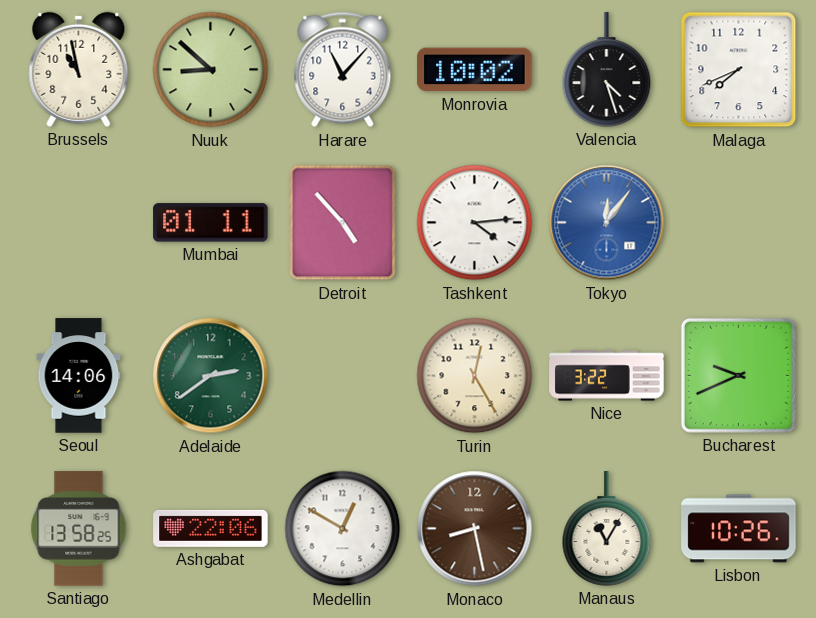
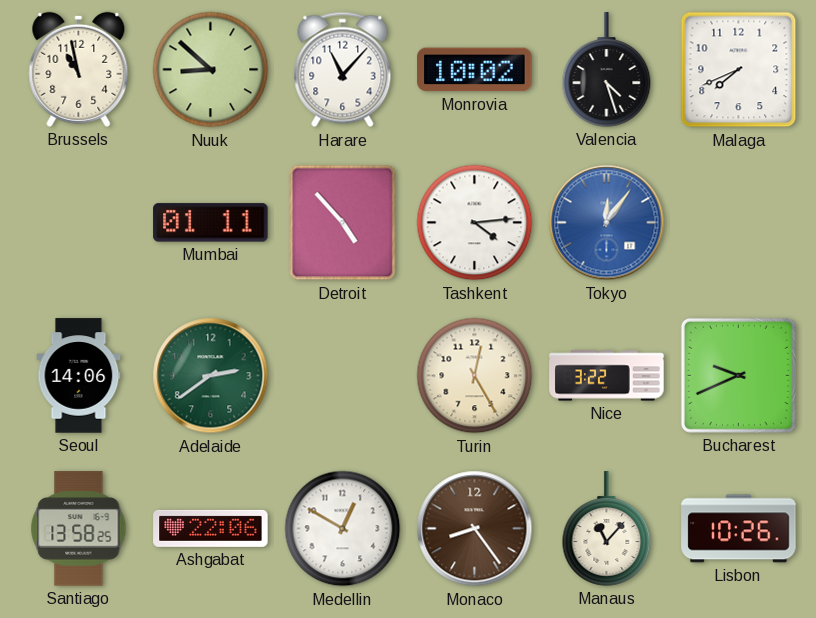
Monaco: 8:28 -> 8:24
Manaus: 11:05 -> 11:07
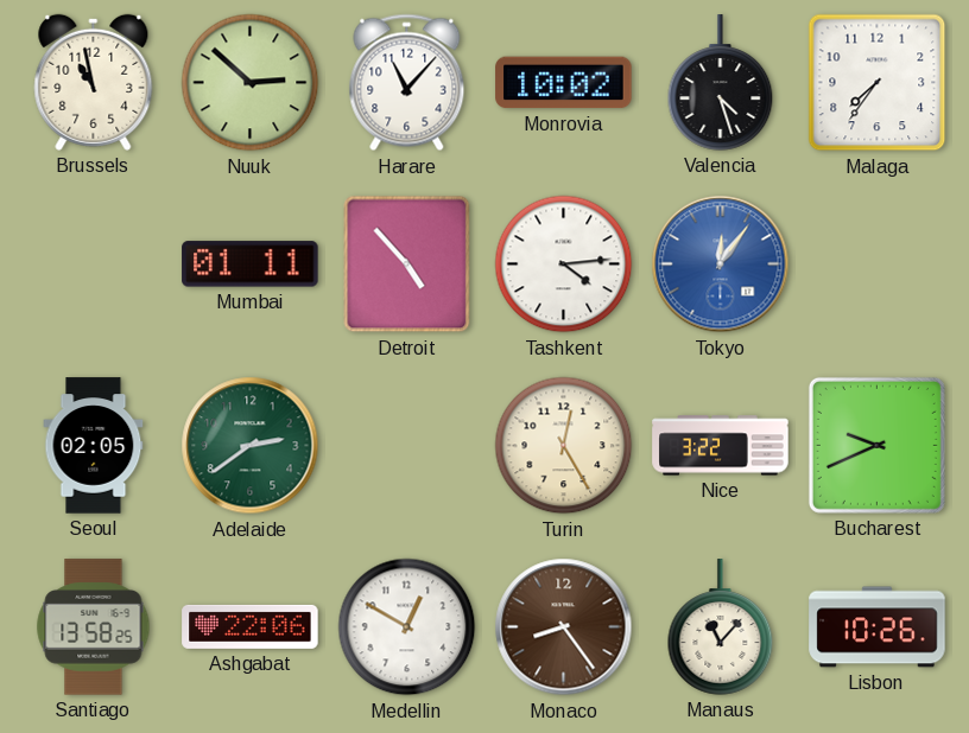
Nuuk: 8:52 -> 2:52
Malaga: 7:41 -> 7:36
Seoul: 14:06 -> 02:05
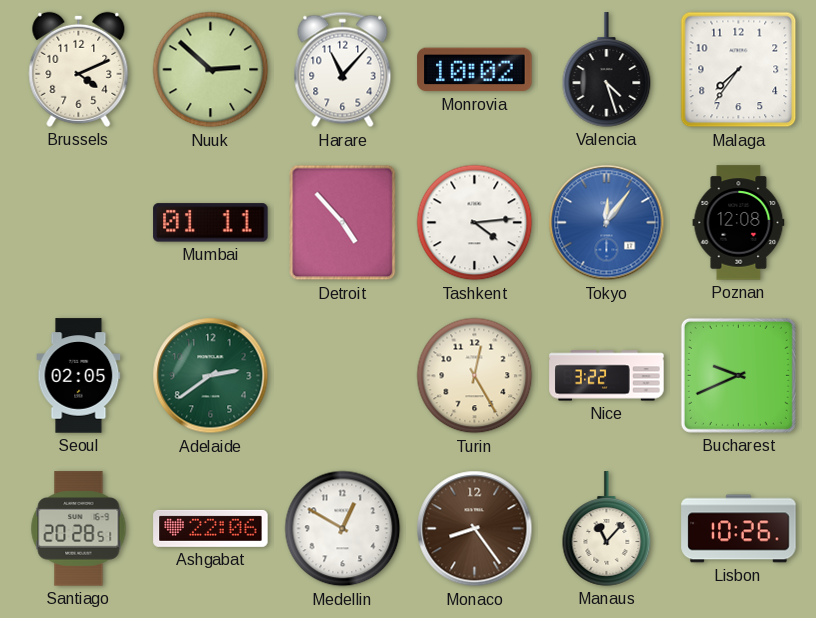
Brussels: 10:58 -> 4:11
Poznan: none -> 12:08
Santiago: 13:58 -> 20:28
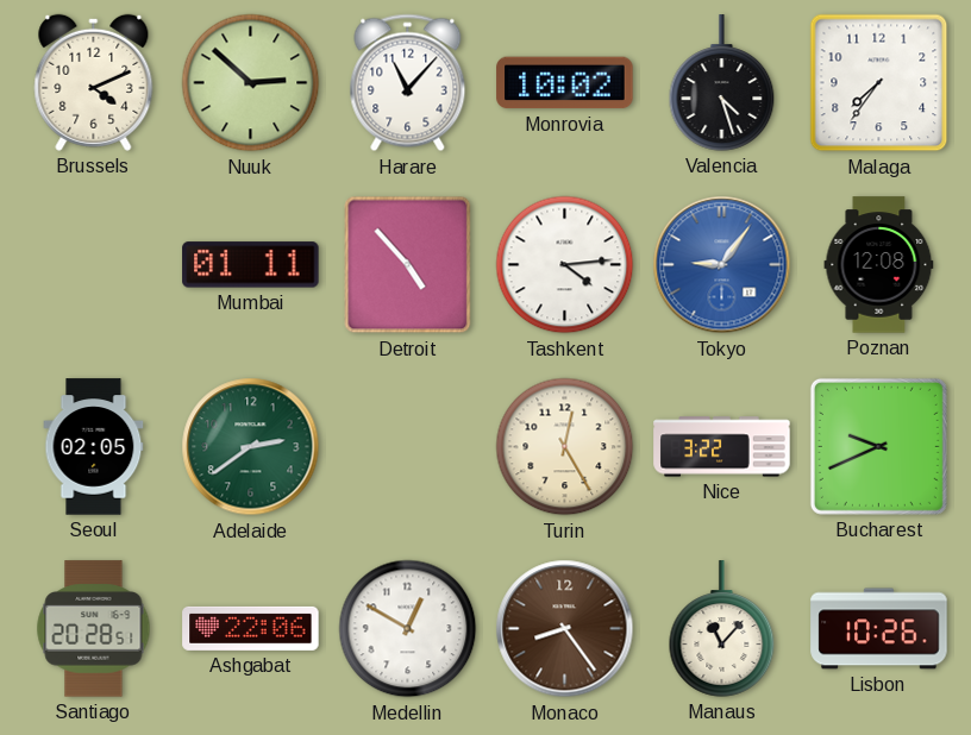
Tokyo: 12:06 -> 9:06
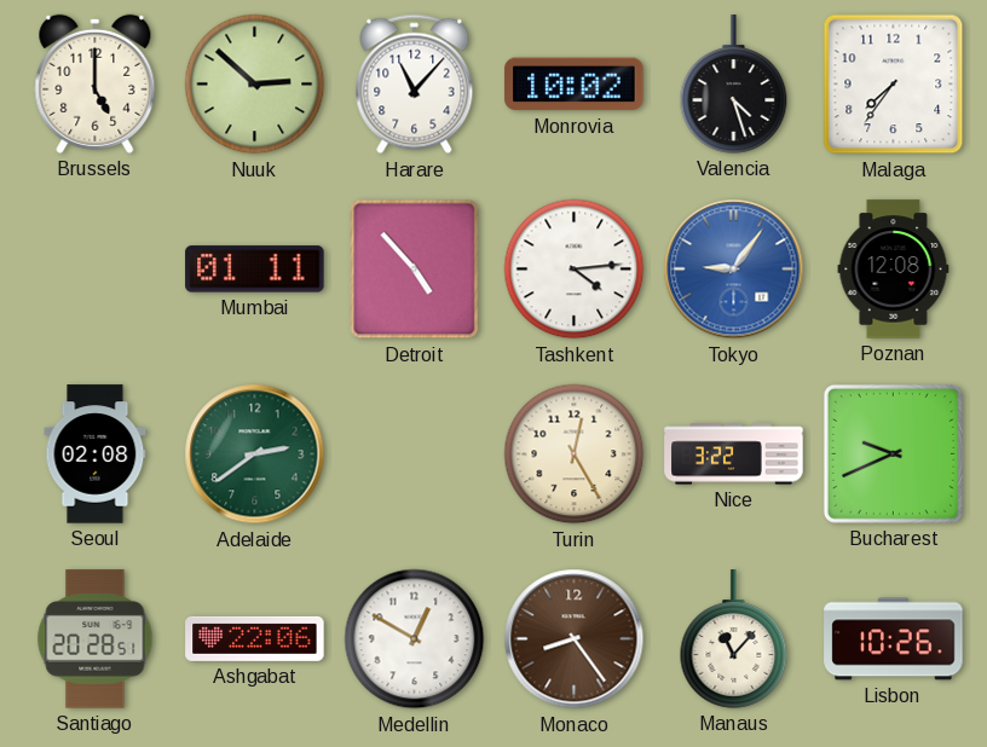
Brussels: 4:11 -> 5:00
Seoul: 02:05 -> 02:08
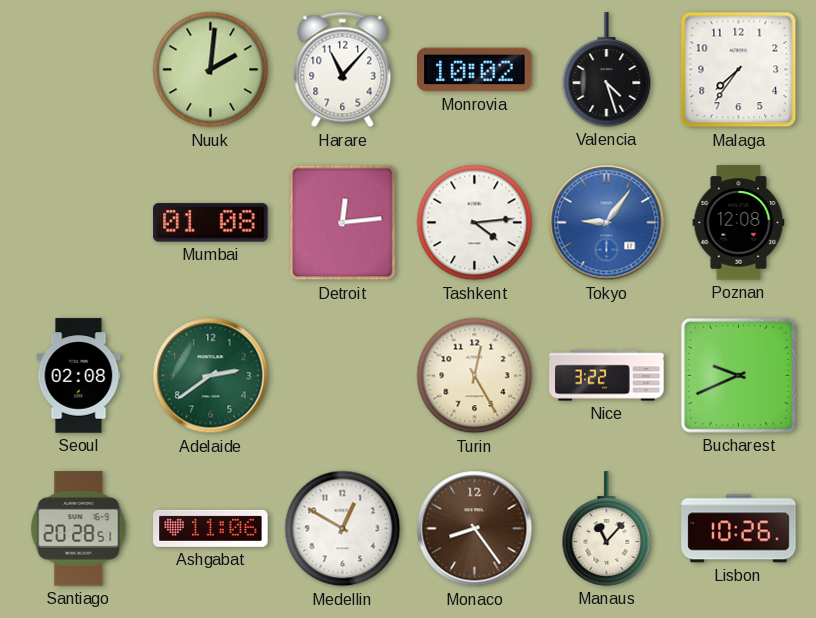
Brussels: 5:00 -> none
Nuuk: 2:52 -> 2:01
Mumbai: 01:11 -> 01:08
Detroit: 4:53 -> 12:14
Ashgabat: 22:06 -> 11:06
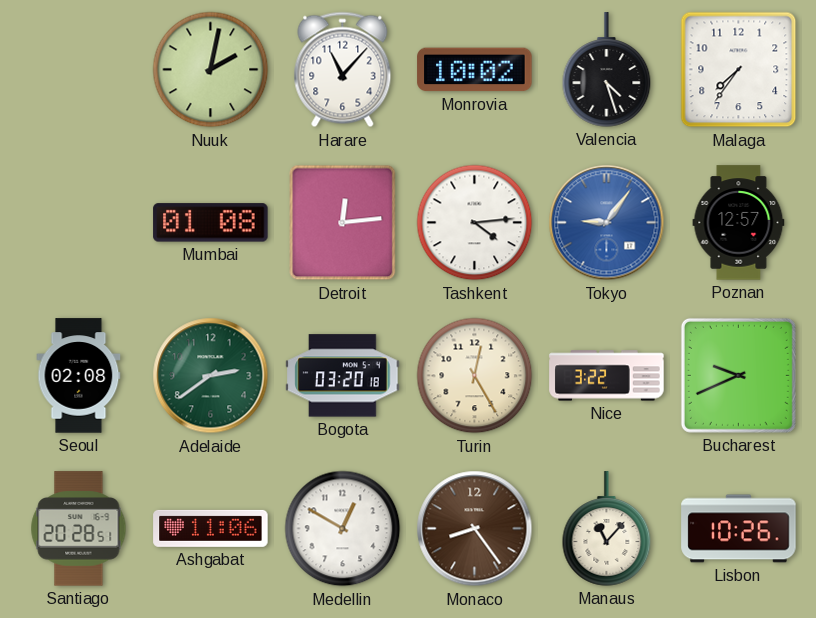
Nuuk: 2:01 -> 2:02
Poznan: 12:08 -> 12:57
Bogota: none -> 03:20
